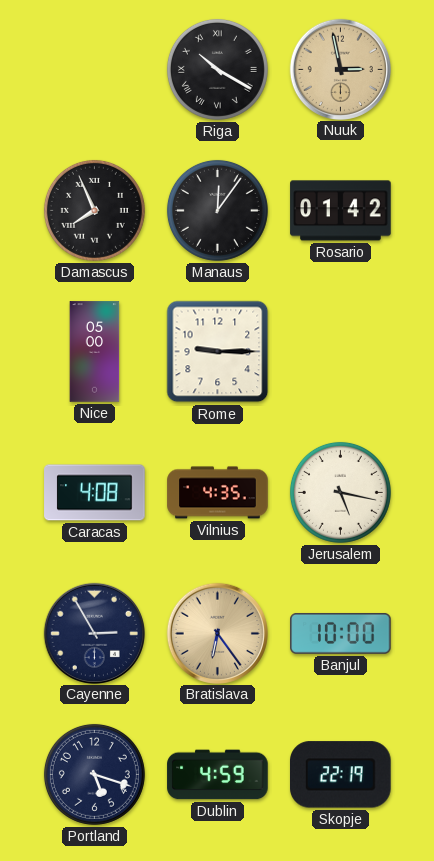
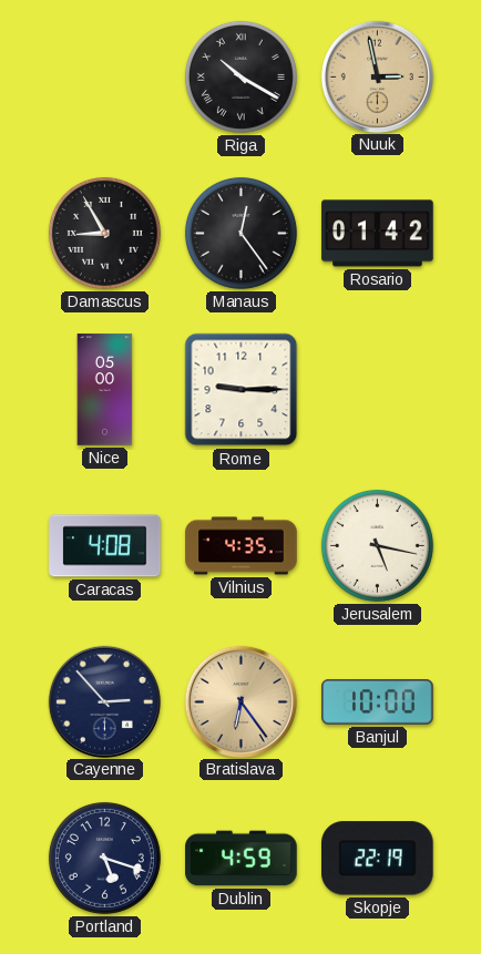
Damascus: 7:56 -> 8:55
Manaus: 12:06 -> 12:24
Cayenne: 2:55 -> 2:53
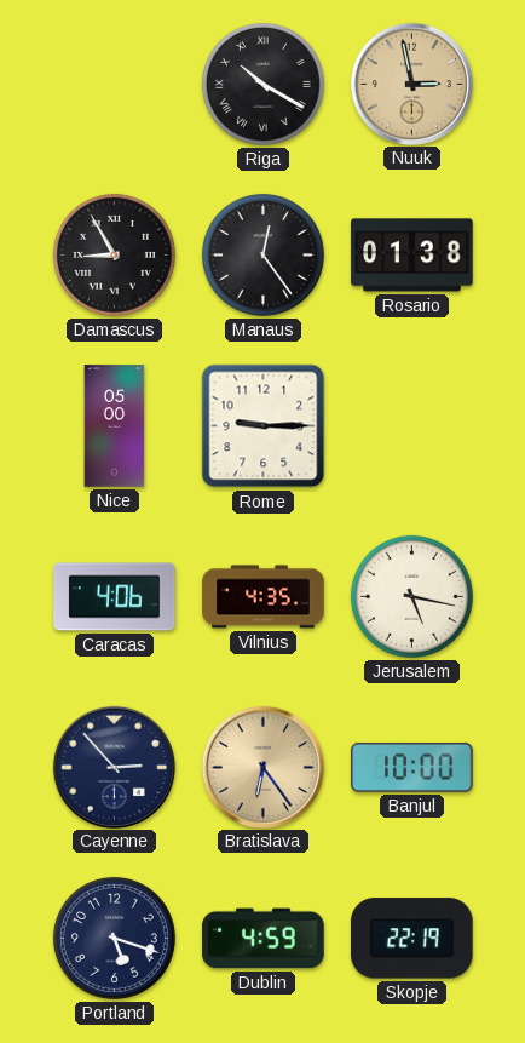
Rosario: 01:42 -> 01:38
Caracas: 4:08 -> 4:06
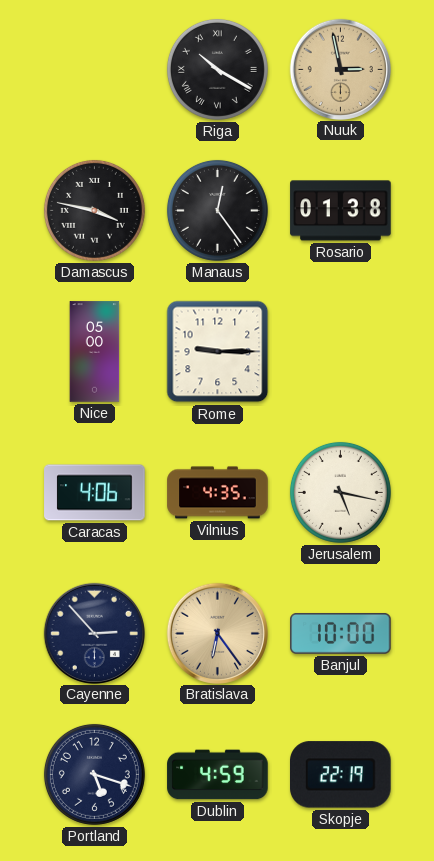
Damascus: 8:55 -> 3:47
